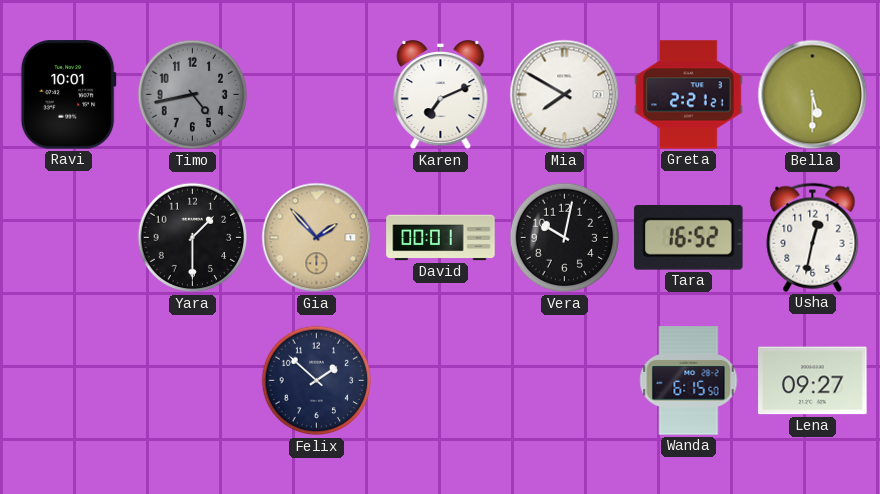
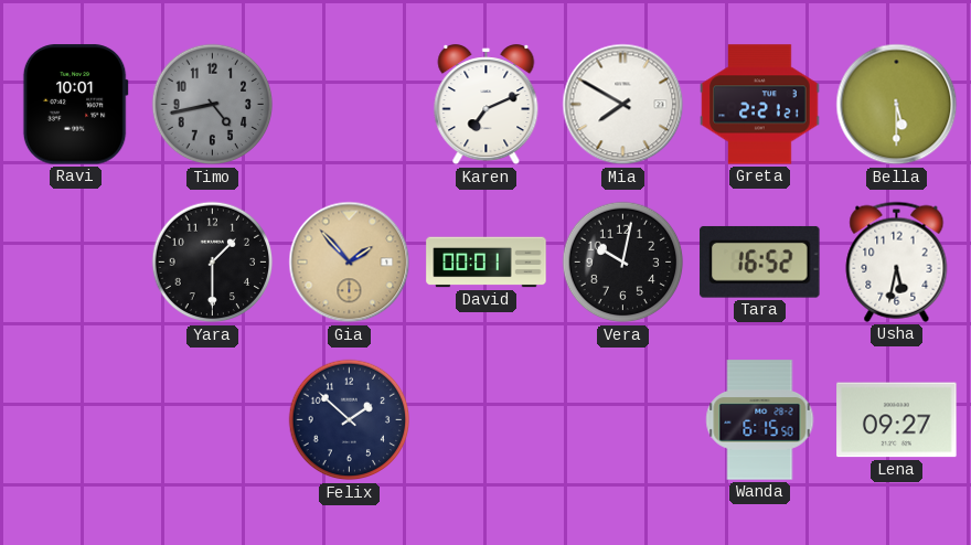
Usha: 12:32 -> 5:32
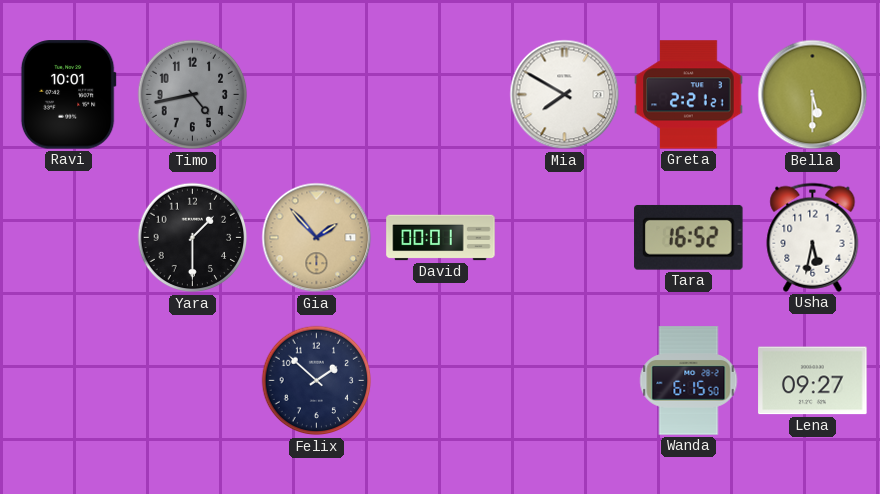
Karen: 7:11 -> none
Vera: 10:02 -> none
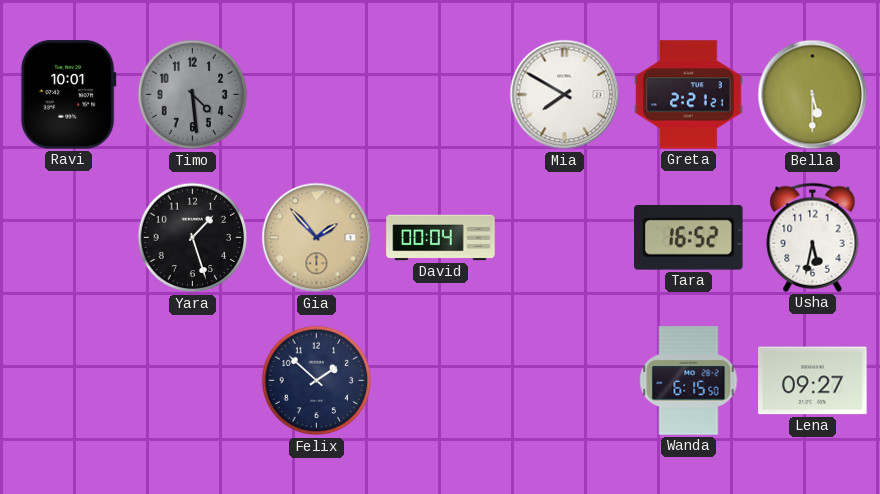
Timo: 4:43 -> 4:29
Yara: 1:30 -> 1:27
David: 00:01 -> 00:04
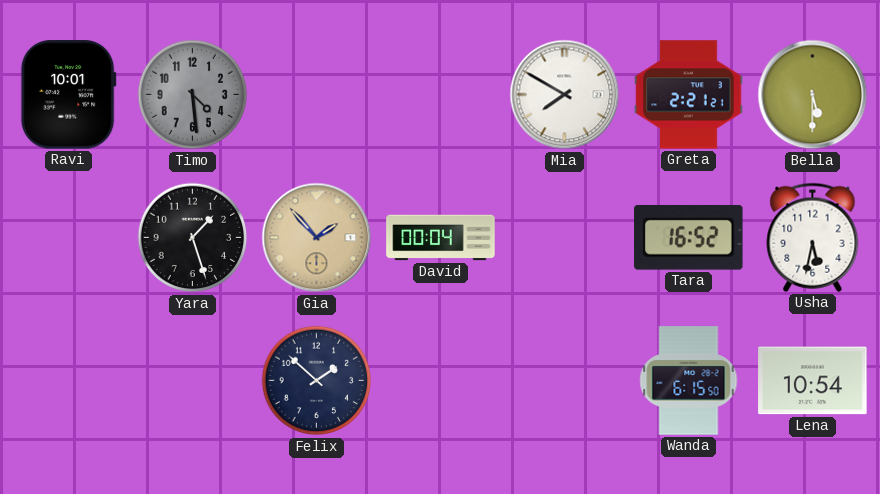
Lena: 09:27 -> 10:54
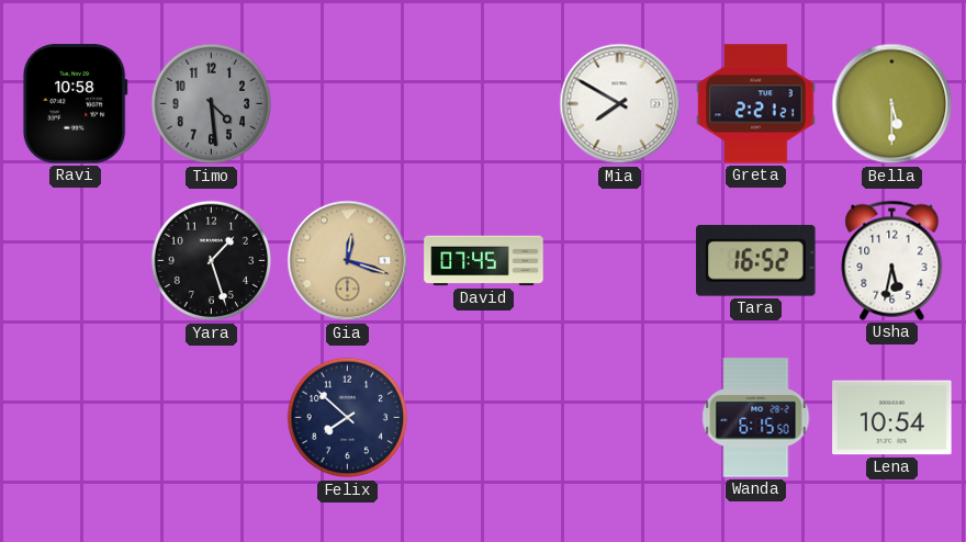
Ravi: 10:01 -> 10:58
Gia: 1:53 -> 12:18
David: 00:04 -> 07:45
Felix: 1:52 -> 7:52
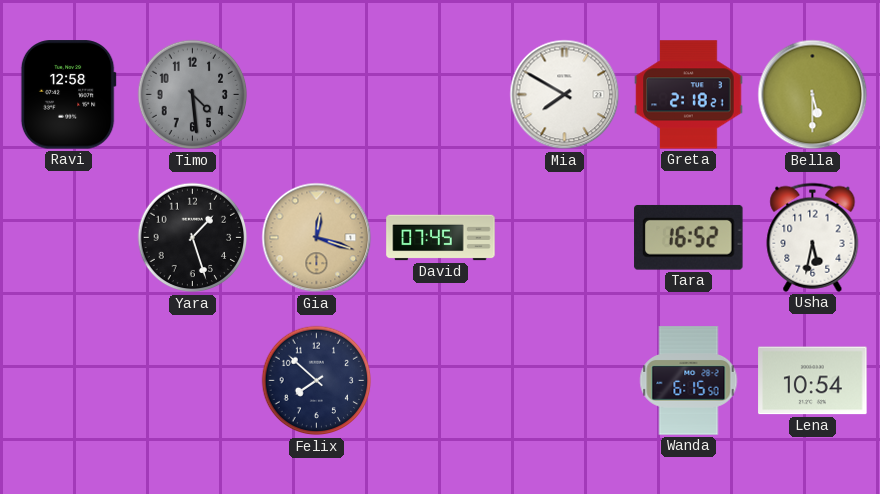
Ravi: 10:58 -> 12:58
Greta: 2:21 -> 2:18
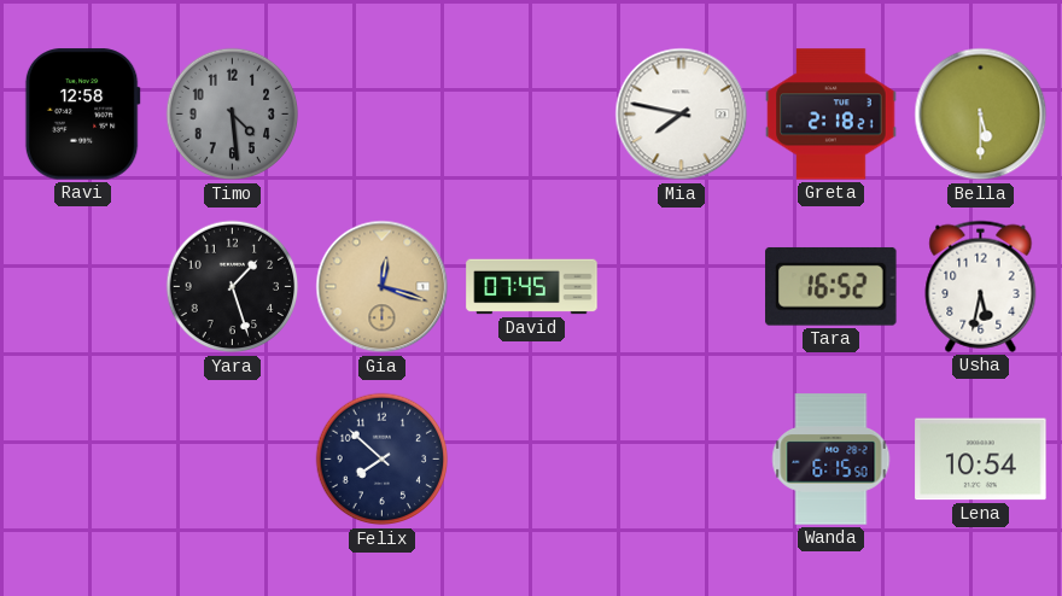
Mia: 7:50 -> 7:47
